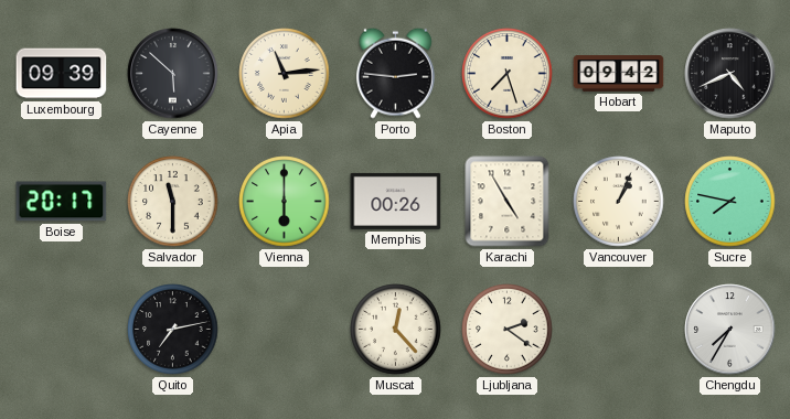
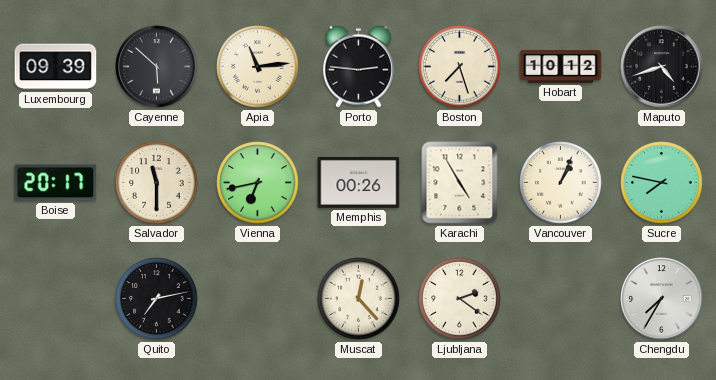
Hobart: 09:42 -> 10:12
Maputo: 4:41 -> 4:42
Vienna: 6:00 -> 6:43
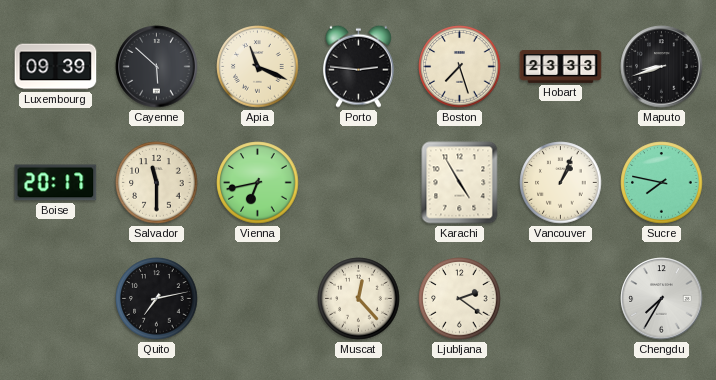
Apia: 11:14 -> 11:19
Hobart: 10:12 -> 23:33
Maputo: 4:42 -> 8:42
Memphis: 00:26 -> none
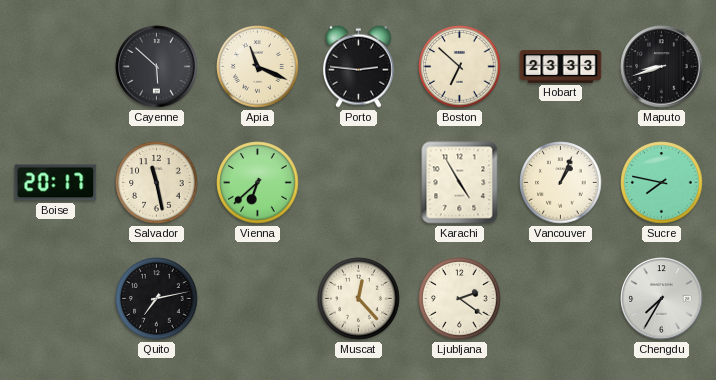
Luxembourg: 09:39 -> none
Boston: 7:27 -> 6:52
Salvador: 11:30 -> 11:28
Vienna: 6:43 -> 6:38
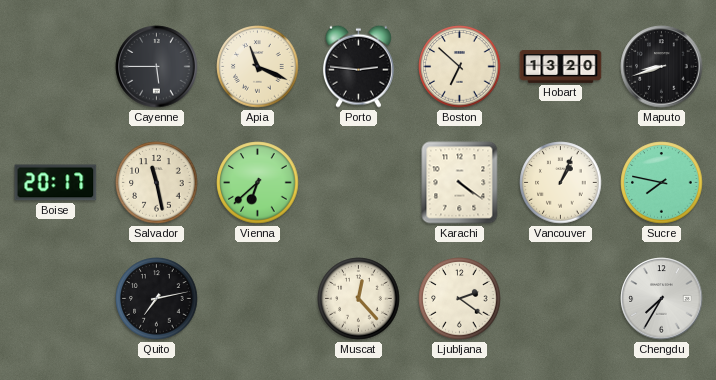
Cayenne: 5:52 -> 5:45
Hobart: 23:33 -> 13:20
Karachi: 4:55 -> 4:21
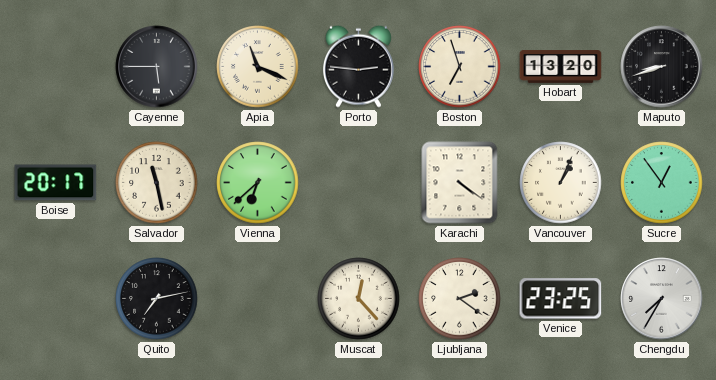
Boston: 6:52 -> 6:57
Sucre: 7:47 -> 12:54
Venice: none -> 23:25
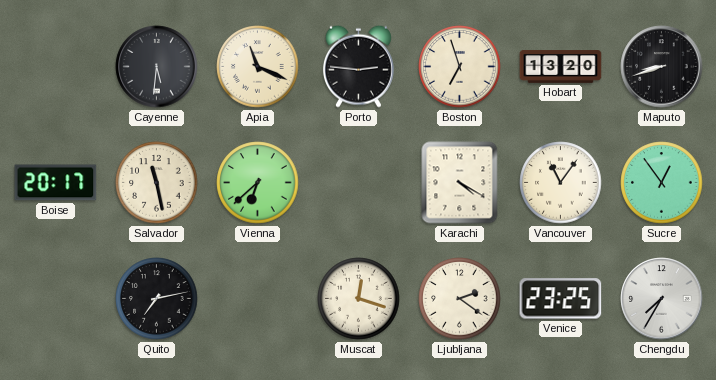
Cayenne: 5:45 -> 5:31
Karachi: 4:21 -> 4:20
Vancouver: 1:04 -> 11:06
Muscat: 12:23 -> 12:18
